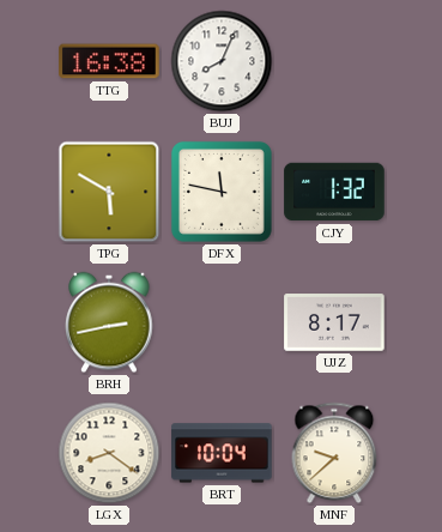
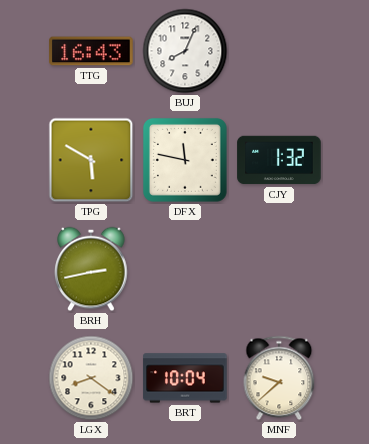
TTG: 16:38 -> 16:43
UJZ: 8:17 -> none
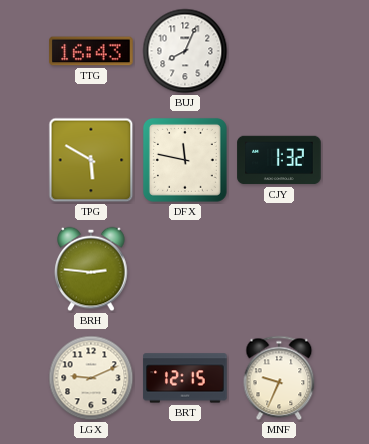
BRH: 2:43 -> 2:46
LGX: 8:21 -> 9:11
BRT: 10:04 -> 12:15
MNF: 9:38 -> 9:34
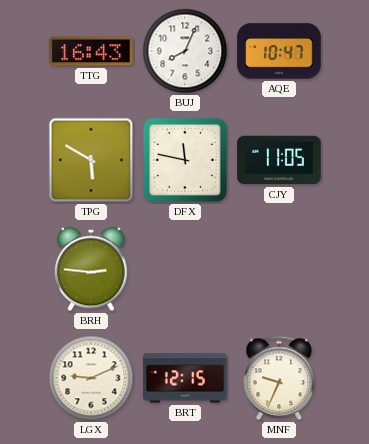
AQE: none -> 10:47
CJY: 1:32 -> 11:05
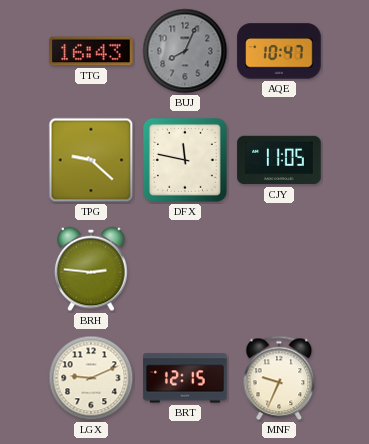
BUJ dial: white -> grey
TPG: 5:50 -> 9:22
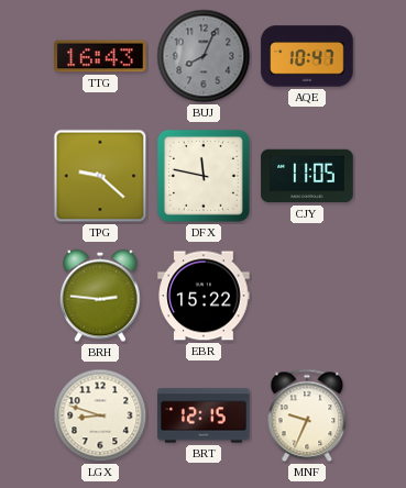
EBR: none -> 15:22
LGX: 9:11 -> 8:48
